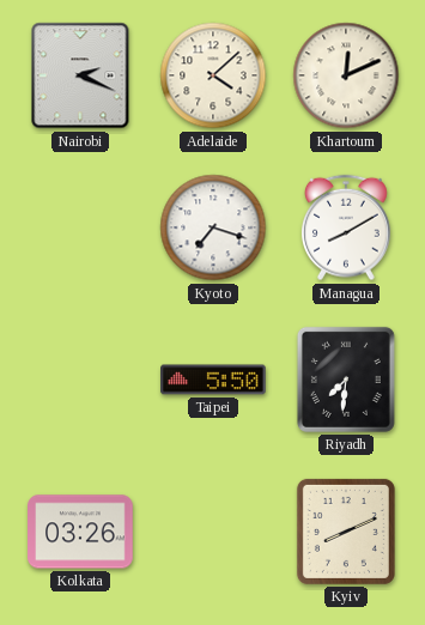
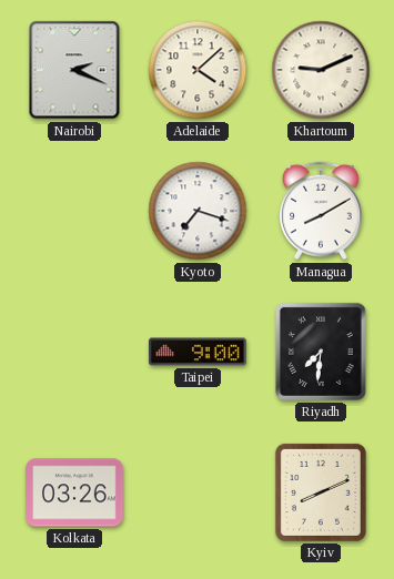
Khartoum: 12:11 -> 9:11
Taipei: 5:50 -> 9:00
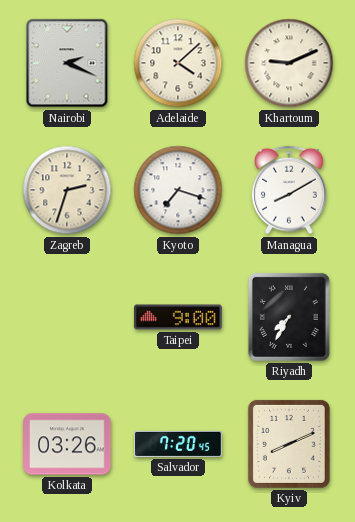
Zagreb: none -> 2:33
Riyadh: 7:31 -> 7:35
Salvador: none -> 7:20
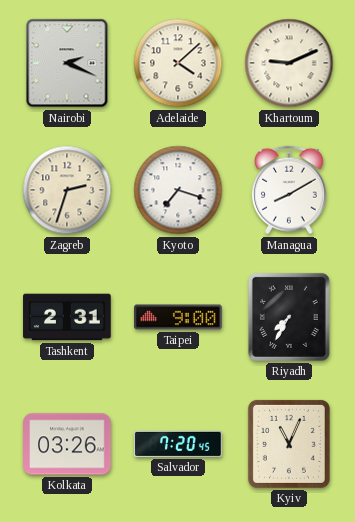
Tashkent: none -> 2:31
Kyiv: 8:11 -> 11:04
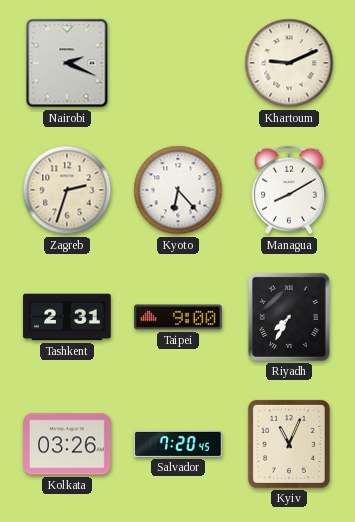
Adelaide: 4:08 -> none
Kyoto: 7:18 -> 6:23
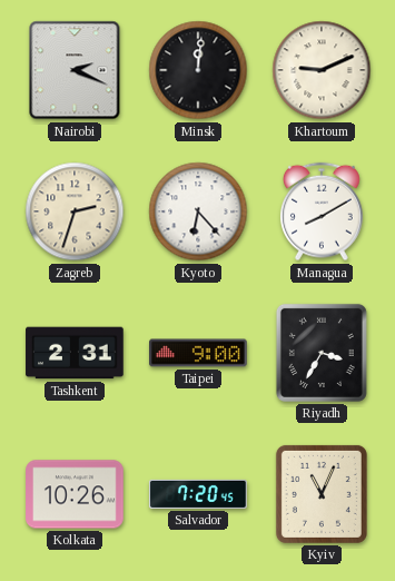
Minsk: none -> 12:01
Riyadh: 7:35 -> 3:35
Kolkata: 03:26 -> 10:26
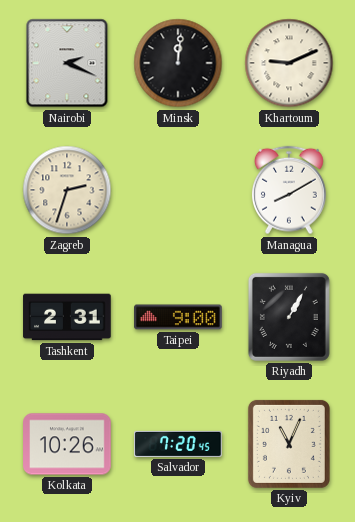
Kyoto: 6:23 -> none
Riyadh: 3:35 -> 1:05
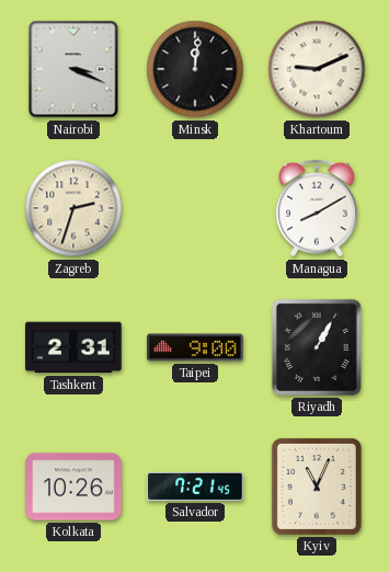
Nairobi: 2:19 -> 3:19
Salvador: 7:20 -> 7:21
